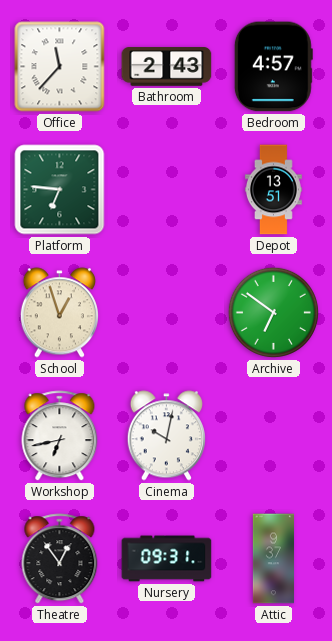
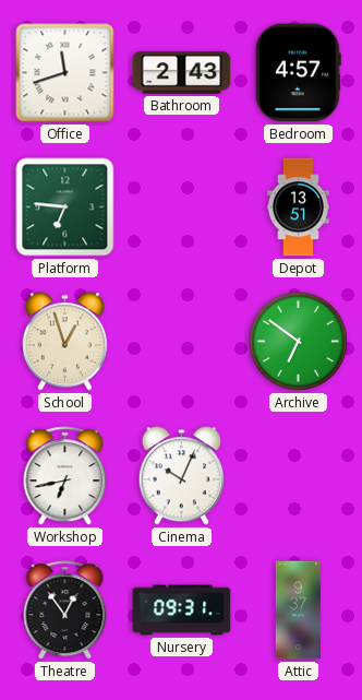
Office: 11:37 -> 11:42
Cinema: 10:02 -> 10:04
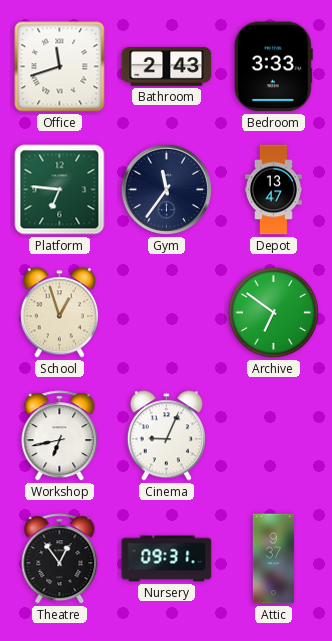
Bedroom: 4:57 -> 3:33
Gym: none -> 11:36
Depot: 13:51 -> 13:47
Cinema: 10:04 -> 9:04
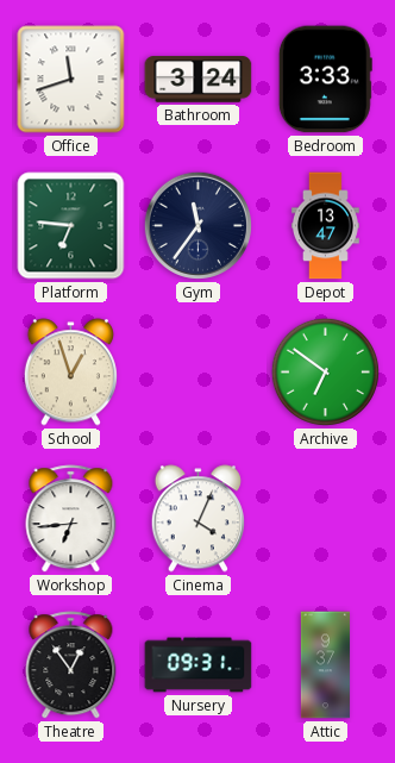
Bathroom: 2:43 -> 3:24
Workshop: 6:43 -> 6:44
Cinema: 9:04 -> 4:04
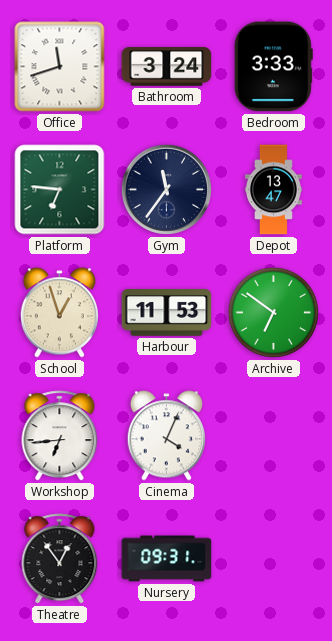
Harbour: none -> 11:53
Attic: 9:37 -> none
